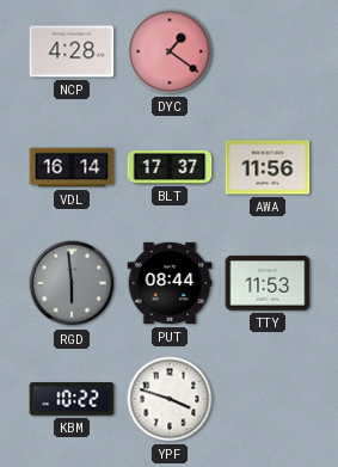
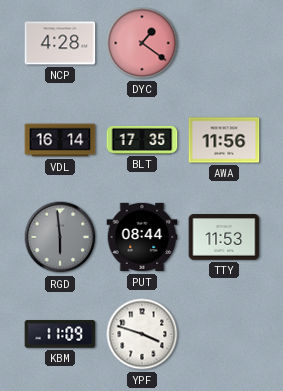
BLT: 17:37 -> 17:35
KBM: 10:22 -> 11:09
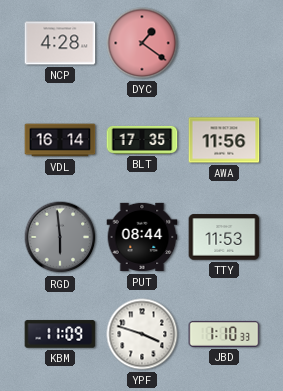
JBD: none -> 1:10
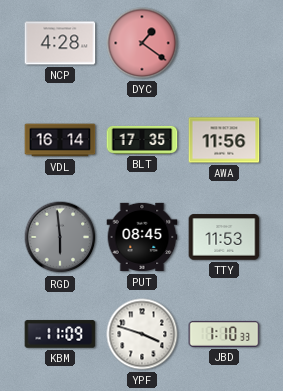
PUT: 08:44 -> 08:45
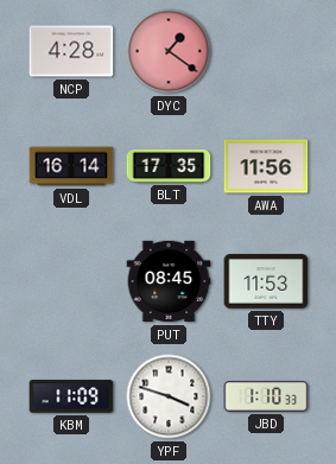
RGD: 5:59 -> none
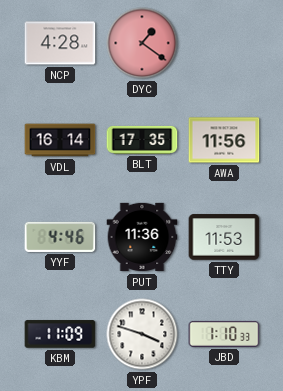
YYF: none -> 4:46
PUT: 08:45 -> 11:36
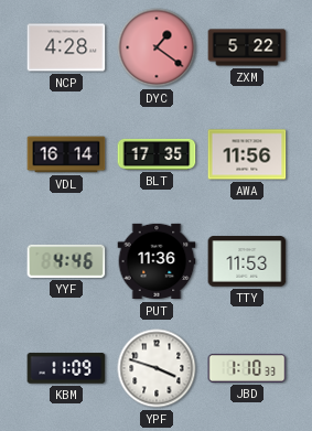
ZXM: none -> 5:22
